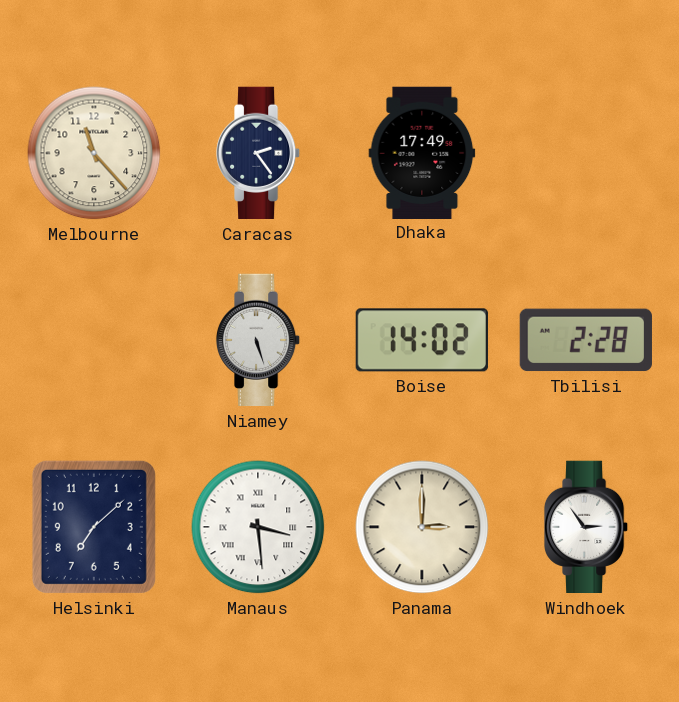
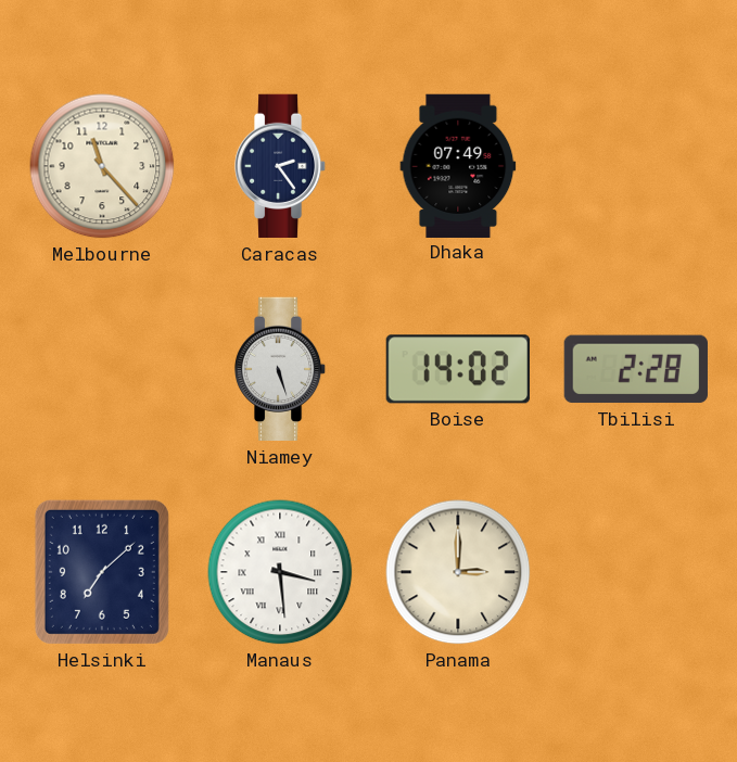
Dhaka: 17:49 -> 07:49
Windhoek: 2:54 -> none
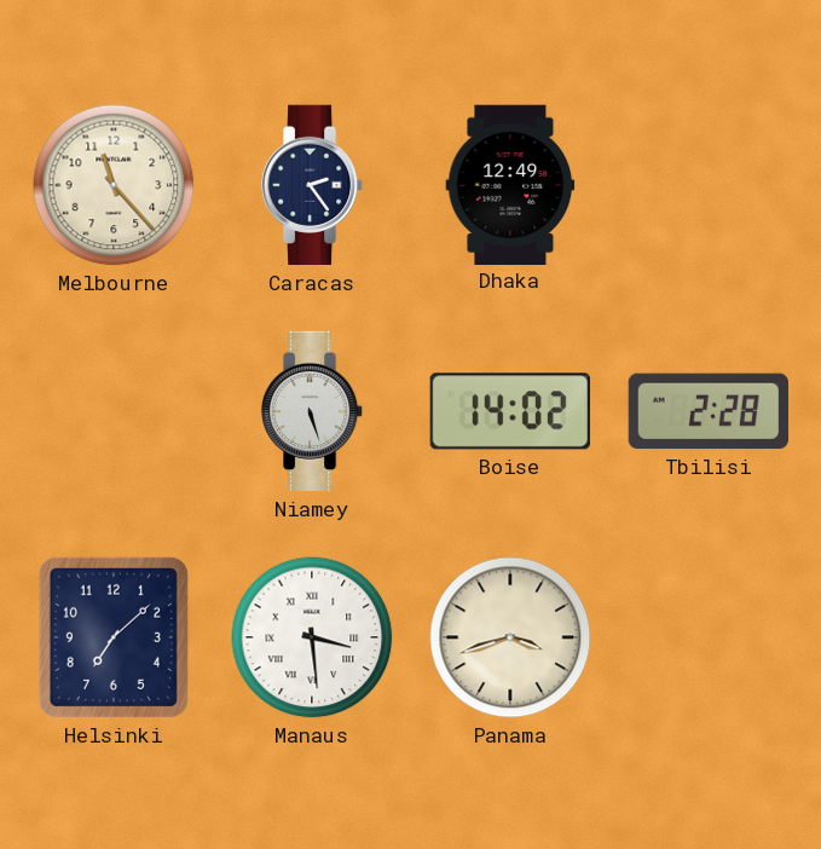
Dhaka: 07:49 -> 12:49
Panama: 3:00 -> 3:42
